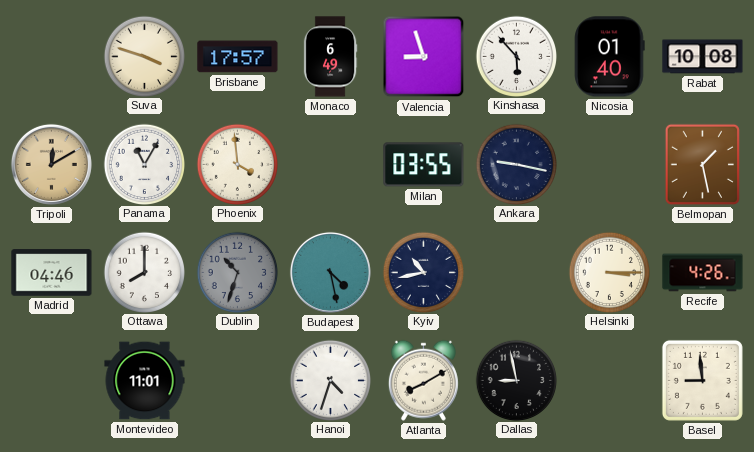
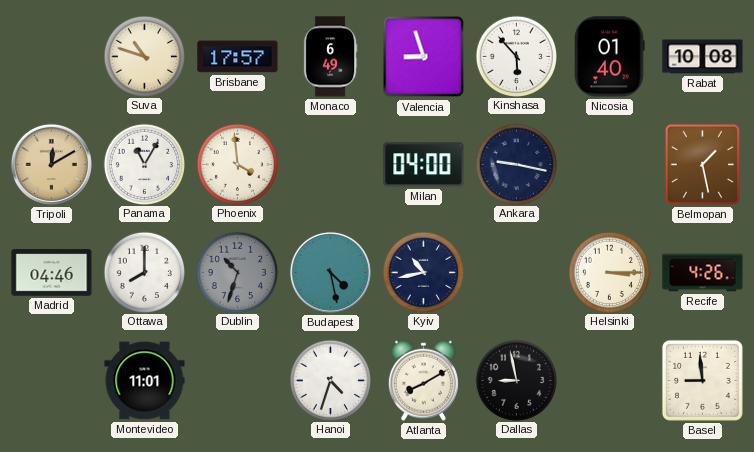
Suva: 3:48 -> 10:48
Milan: 03:55 -> 04:00
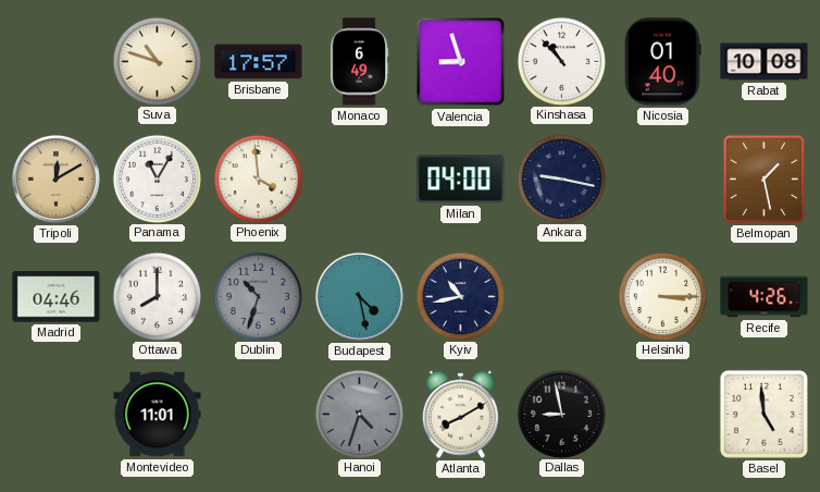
Kinshasa: 5:53 -> 10:53
Hanoi dial: white -> grey
Basel: 8:59 -> 4:59
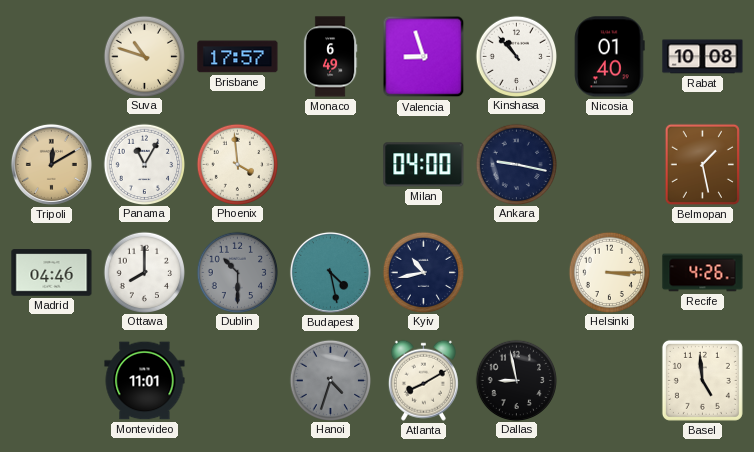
Dublin: 10:33 -> 10:30
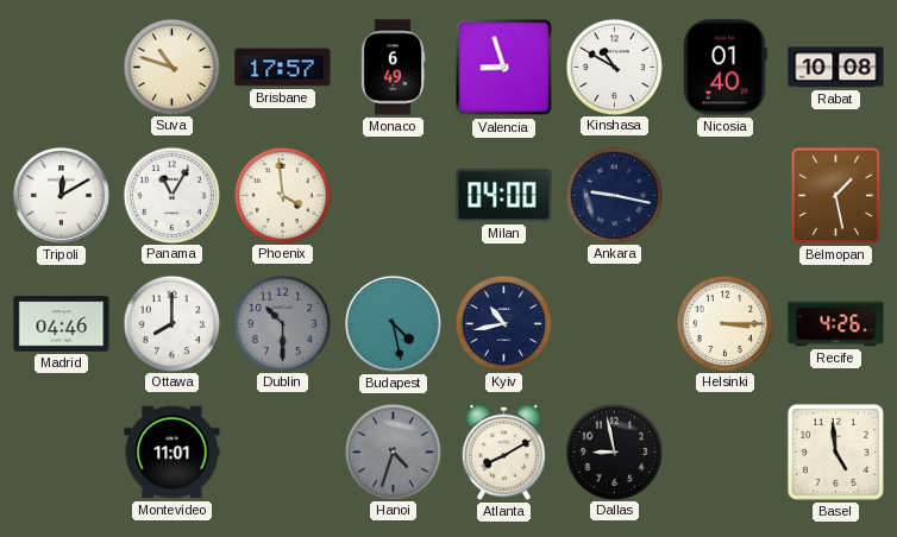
Kinshasa: 10:53 -> 10:50
Tripoli dial: champagne -> white
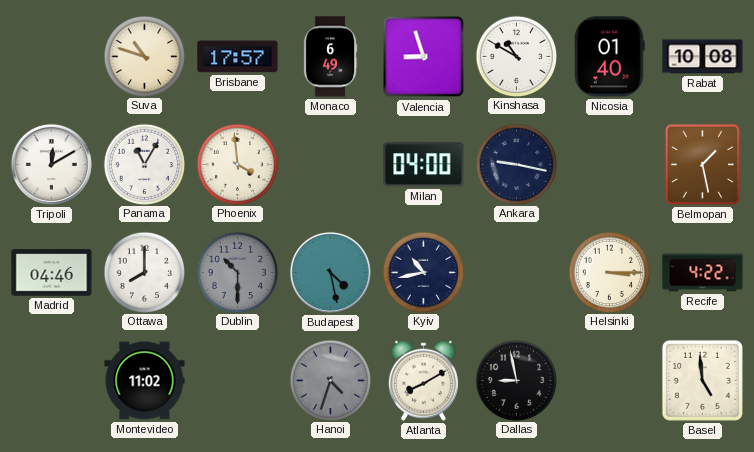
Recife: 4:26 -> 4:22
Montevideo: 11:01 -> 11:02
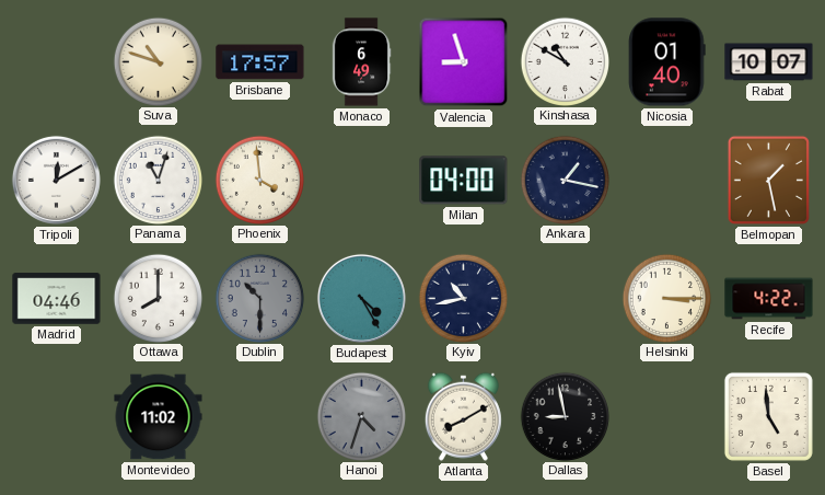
Rabat: 10:08 -> 10:07
Panama: 11:05 -> 11:03
Ankara: 9:17 -> 1:17
Budapest: 4:28 -> 4:25
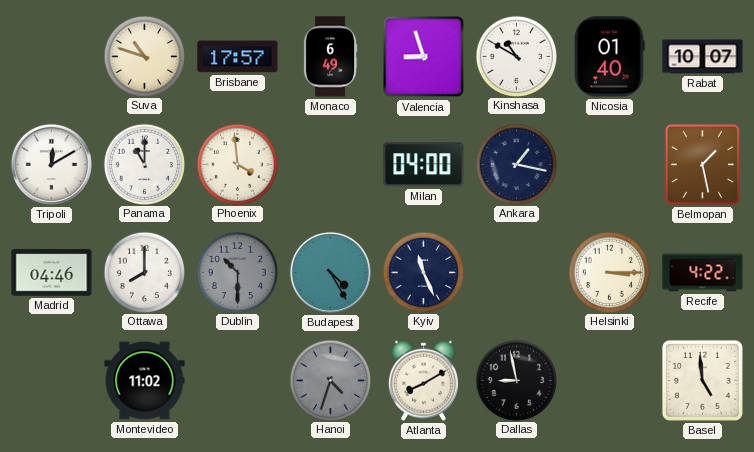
Panama: 11:03 -> 11:00
Kyiv: 10:43 -> 11:26
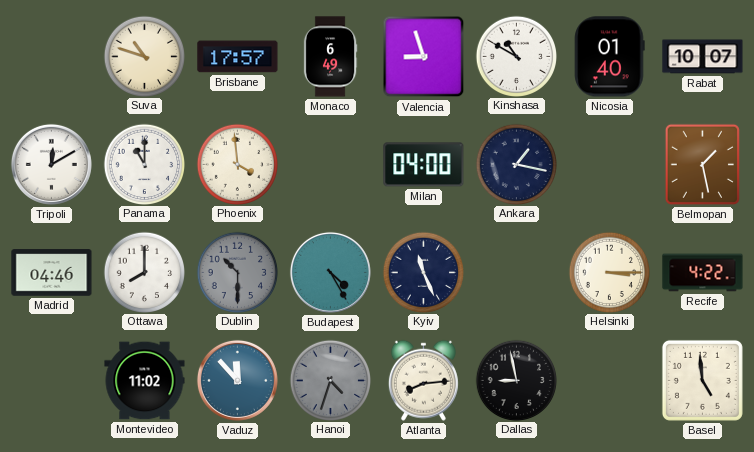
Vaduz: none -> 11:53
Atlanta: 8:10 -> 8:14
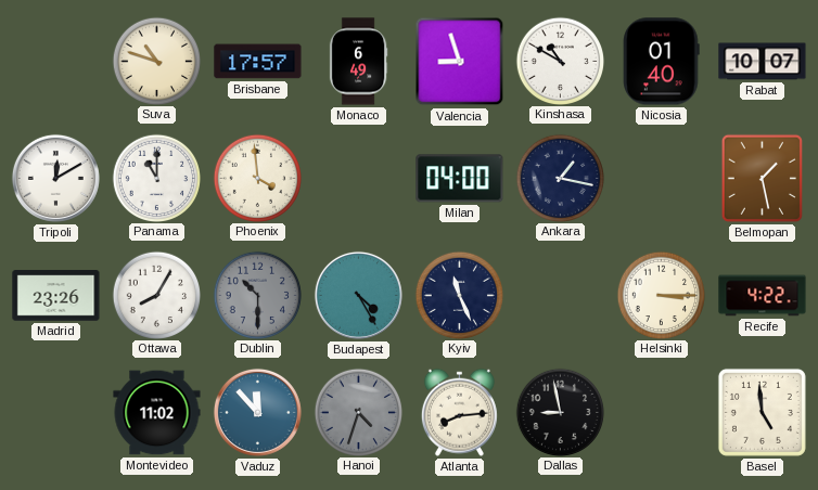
Madrid: 04:46 -> 23:26
Ottawa: 8:00 -> 8:05
